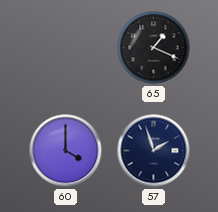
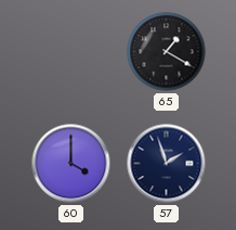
65: 1:19 -> 1:20
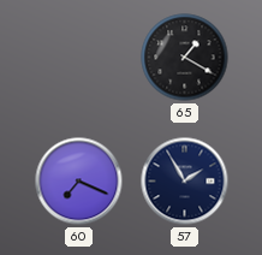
60: 4:00 -> 7:19
57: 1:57 -> 1:55
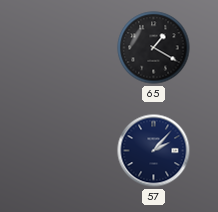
60: 7:19 -> none
57: 1:55 -> 2:07
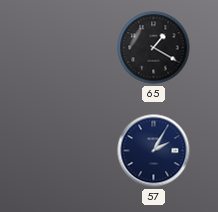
57: 2:07 -> 2:05
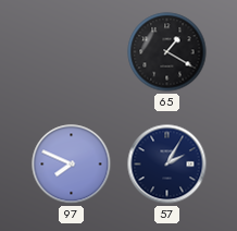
97: none -> 7:49
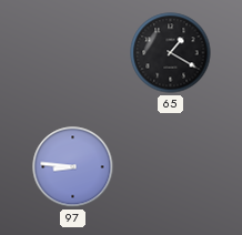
97: 7:49 -> 8:46
57: 2:05 -> none
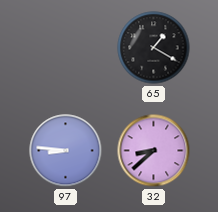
32: none -> 8:38
